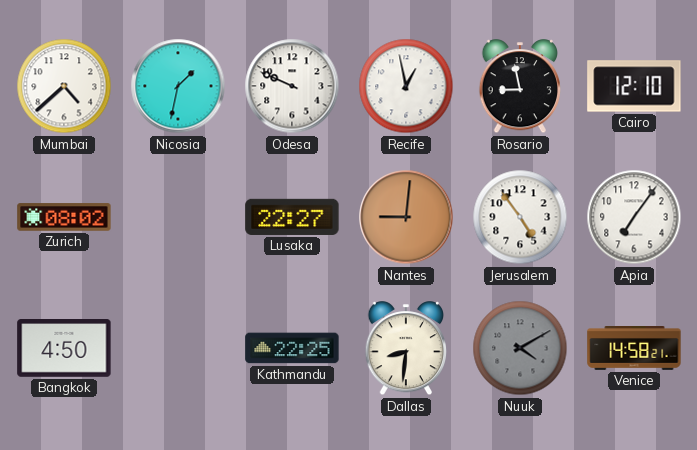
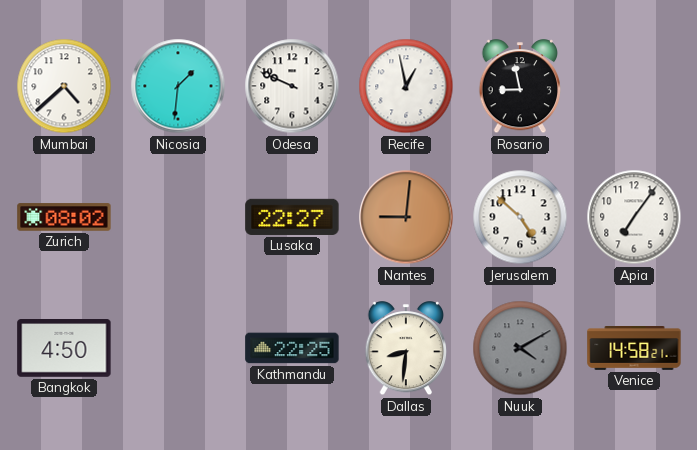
Nicosia: 1:32 -> 1:31
Cairo: 12:10 -> none
Jerusalem: 4:54 -> 4:52
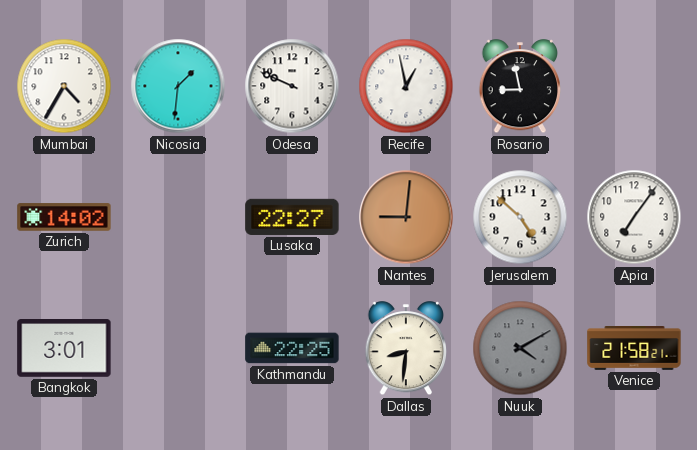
Mumbai: 4:38 -> 4:35
Zurich: 08:02 -> 14:02
Bangkok: 4:50 -> 3:01
Venice: 14:58 -> 21:58
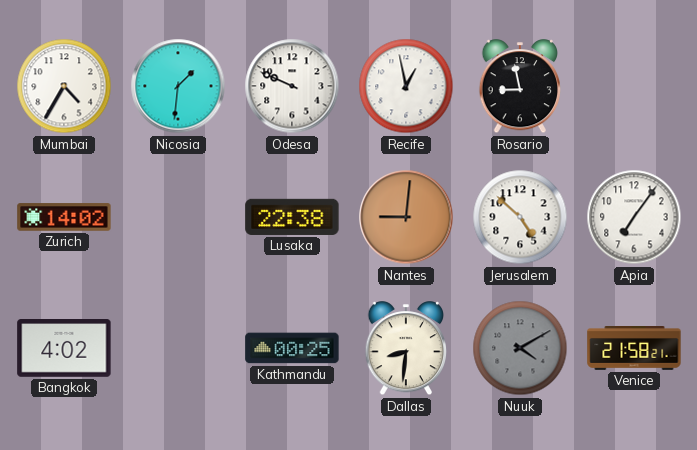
Lusaka: 22:27 -> 22:38
Bangkok: 3:01 -> 4:02
Kathmandu: 22:25 -> 00:25
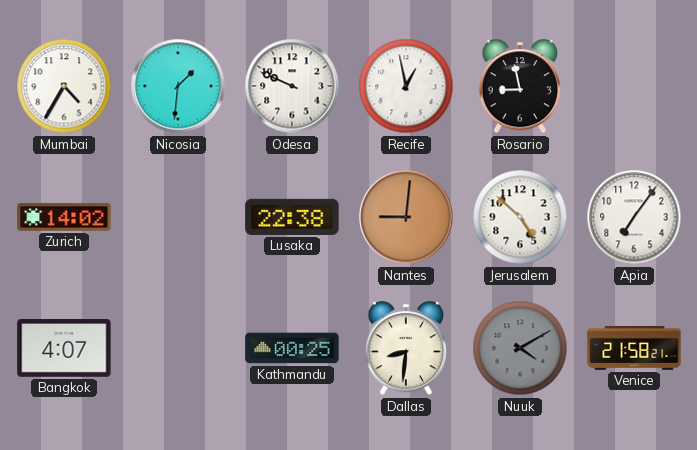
Bangkok: 4:02 -> 4:07
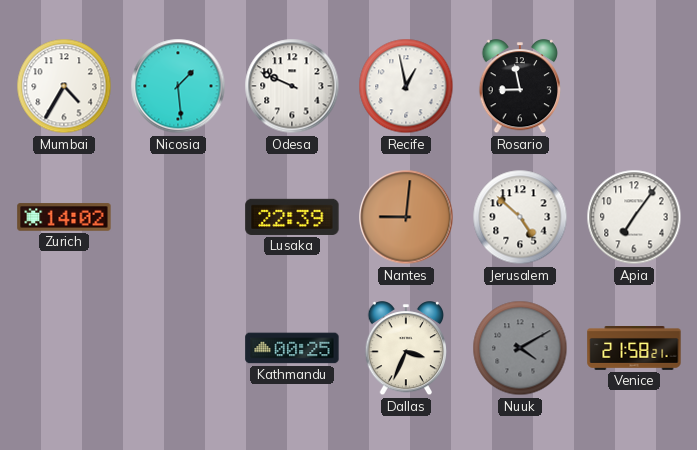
Nicosia: 1:31 -> 1:29
Lusaka: 22:38 -> 22:39
Bangkok: 4:07 -> none
Dallas: 8:31 -> 3:34
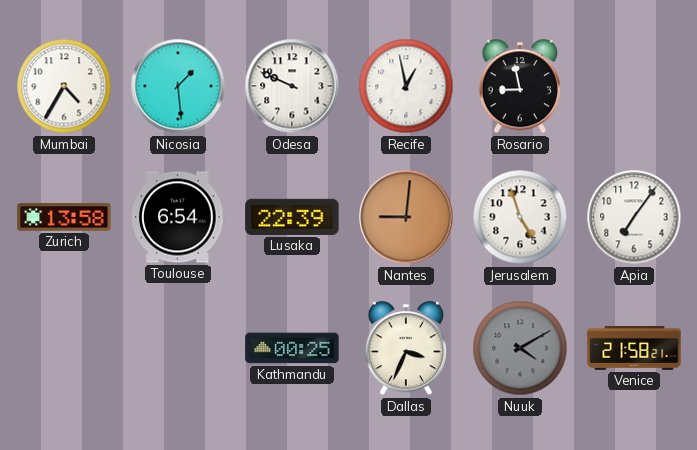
Zurich: 14:02 -> 13:58
Toulouse: none -> 6:54
Jerusalem: 4:52 -> 4:57
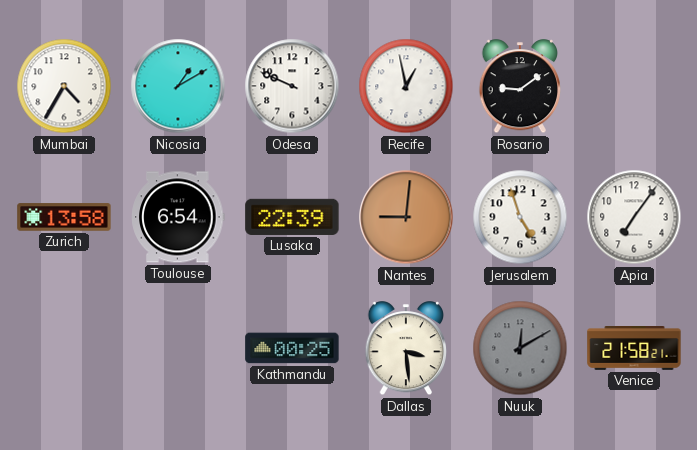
Nicosia: 1:29 -> 1:10
Rosario: 8:58 -> 9:09
Dallas: 3:34 -> 3:29
Nuuk: 4:10 -> 12:10
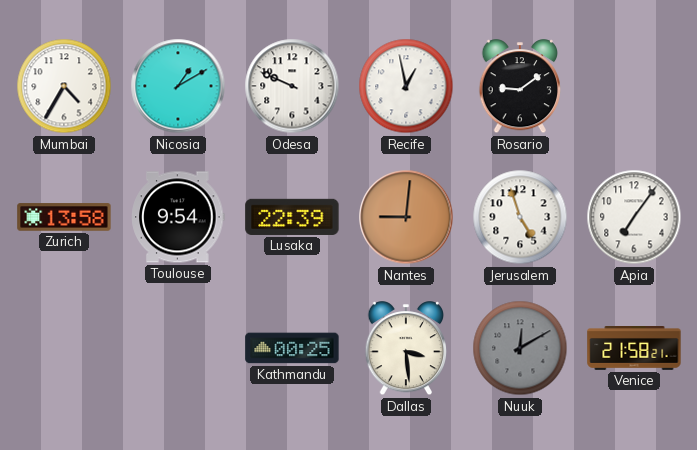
Toulouse: 6:54 -> 9:54
